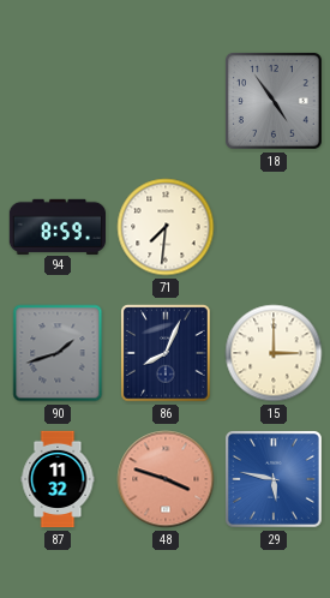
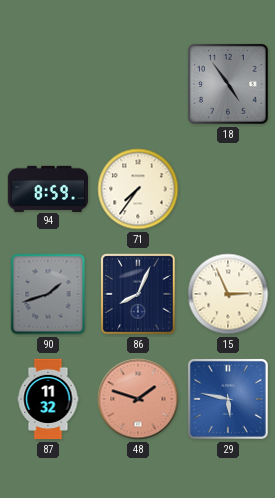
71: 7:31 -> 7:36
15: 3:00 -> 2:56
48: 3:48 -> 1:48
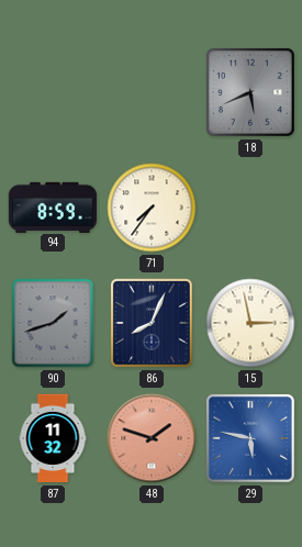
18: 4:54 -> 5:41
15: 2:56 -> 2:58
